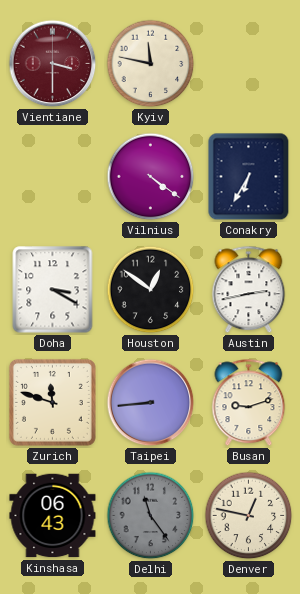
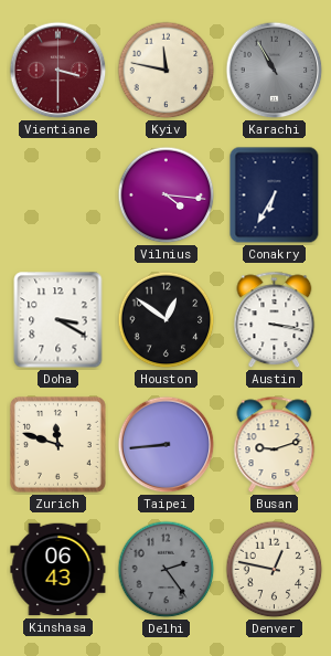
Karachi: none -> 10:55
Vilnius: 4:21 -> 4:16
Austin: 2:43 -> 3:17
Delhi: 11:24 -> 2:24
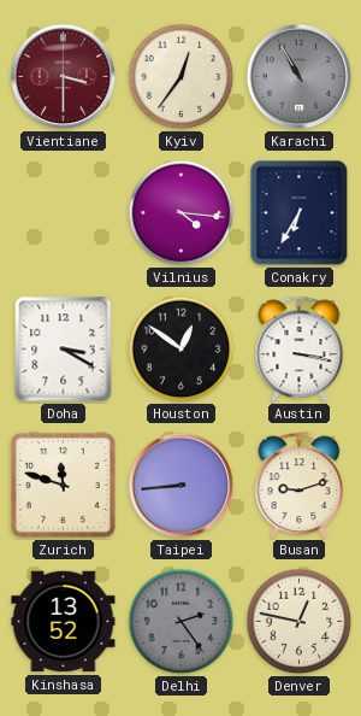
Kyiv: 11:47 -> 12:36
Kinshasa: 06:43 -> 13:52
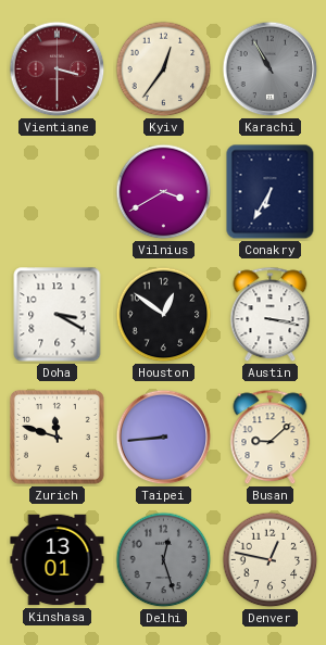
Vilnius: 4:16 -> 3:40
Busan: 9:12 -> 9:08
Kinshasa: 13:52 -> 13:01
Delhi: 2:24 -> 12:27
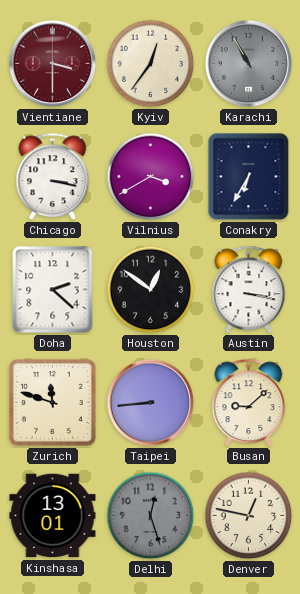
Chicago: none -> 3:17
Doha: 3:20 -> 2:22
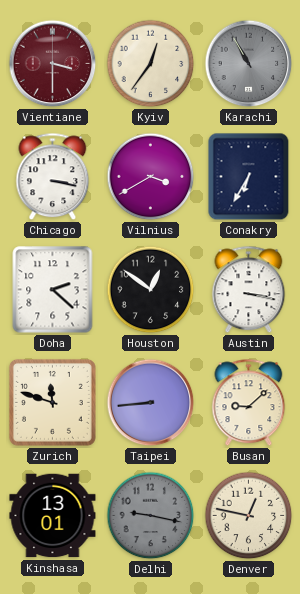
Delhi: 12:27 -> 9:17
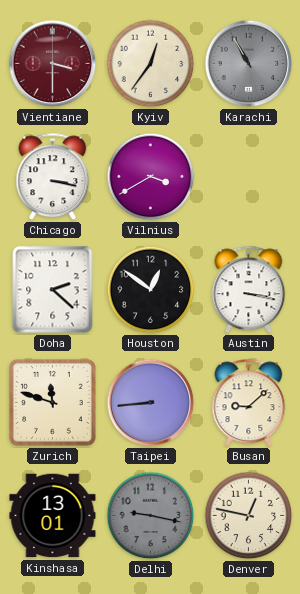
Conakry: 6:35 -> none
